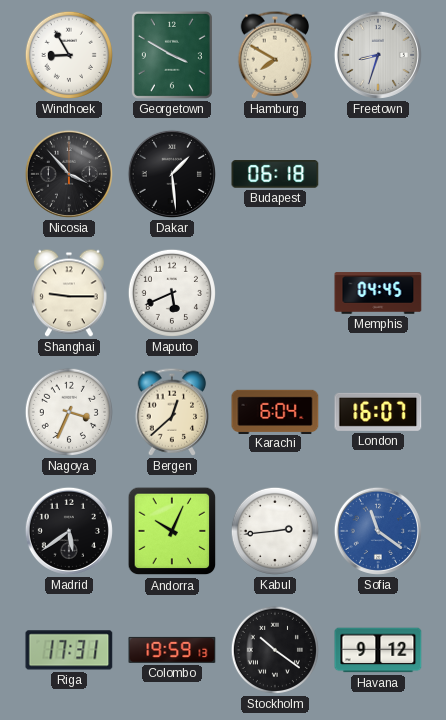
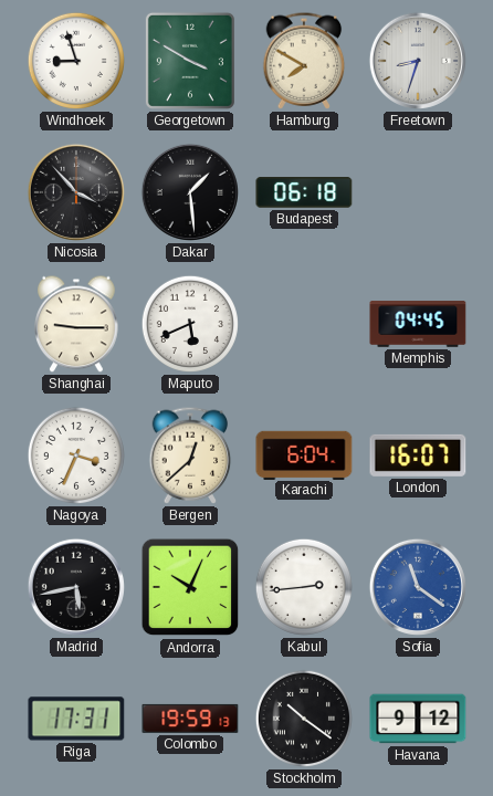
Windhoek: 8:55 -> 8:57
Madrid: 5:39 -> 5:43
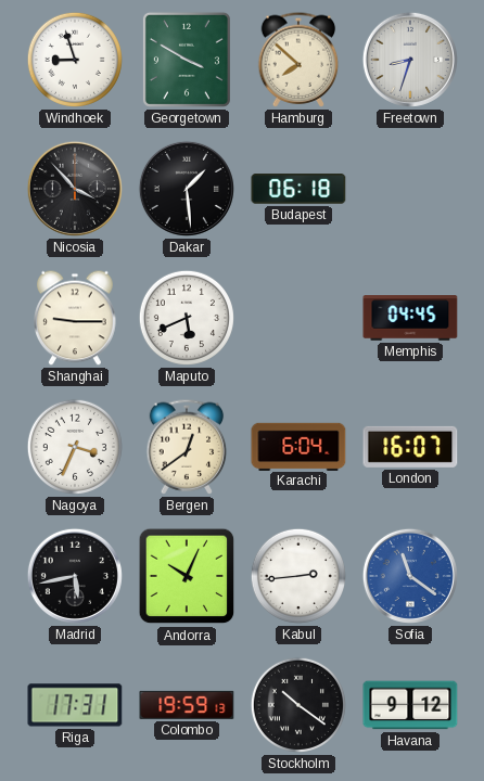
Hamburg: 7:50 -> 7:52
Bergen: 12:38 -> 12:39
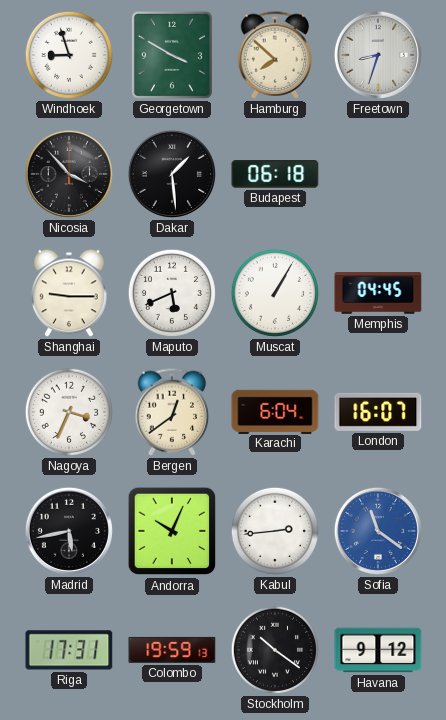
Muscat: none -> 1:05
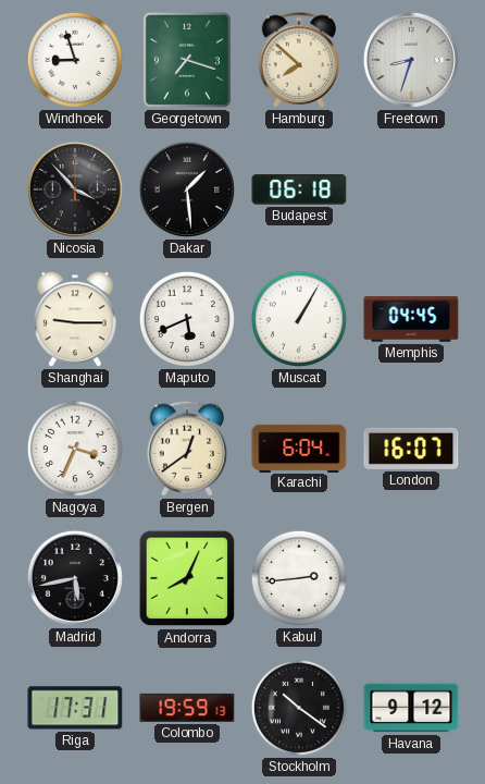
Georgetown: 3:50 -> 7:18
Andorra: 10:04 -> 8:04
Sofia: 11:21 -> none
